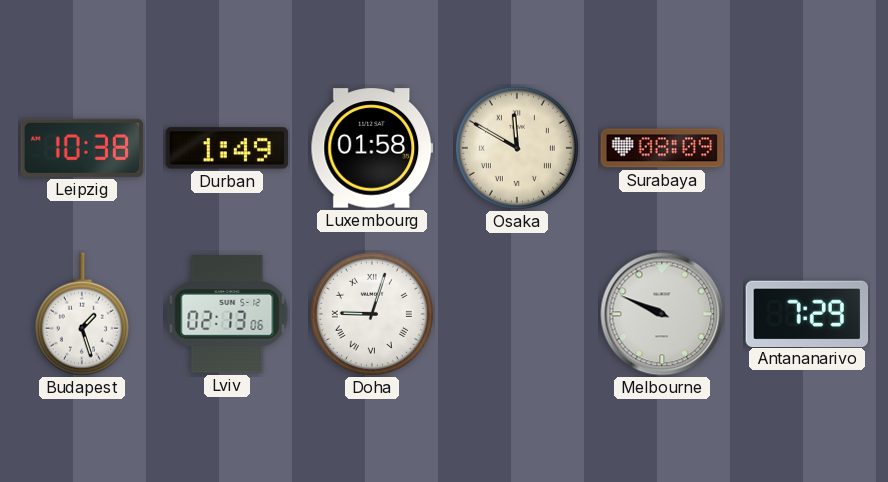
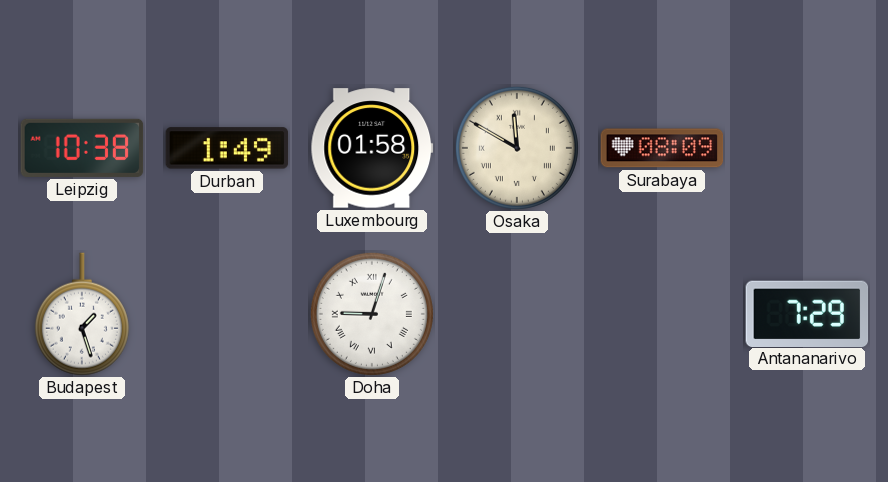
Lviv: 02:13 -> none
Melbourne: 9:49 -> none
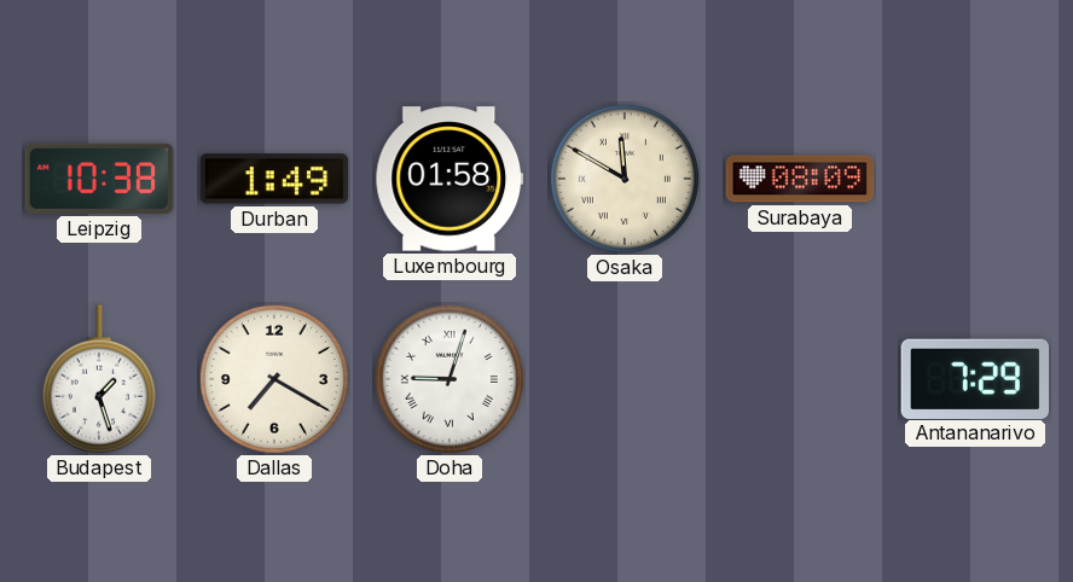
Dallas: none -> 7:20
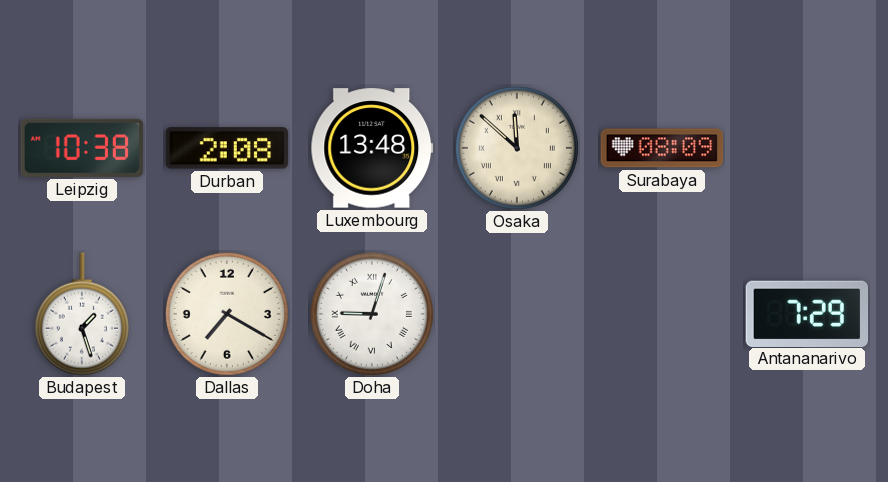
Durban: 1:49 -> 2:08
Luxembourg: 01:58 -> 13:48
Osaka: 11:50 -> 11:52
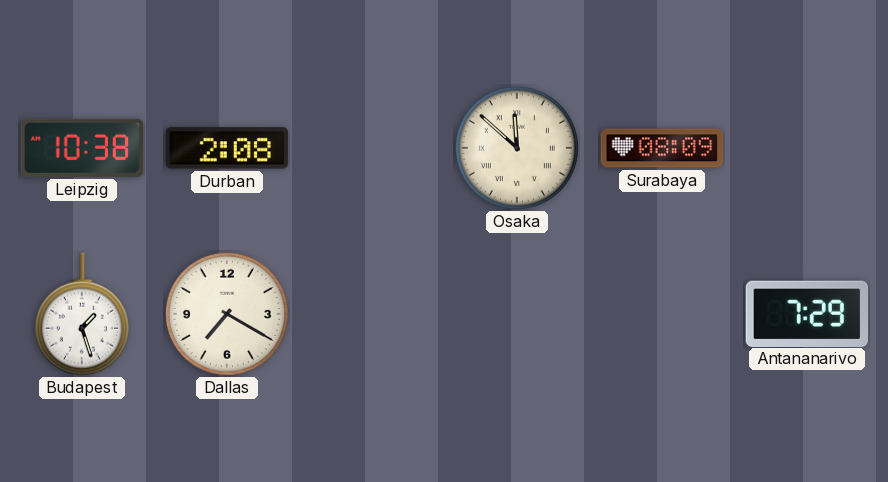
Luxembourg: 13:48 -> none
Doha: 9:03 -> none
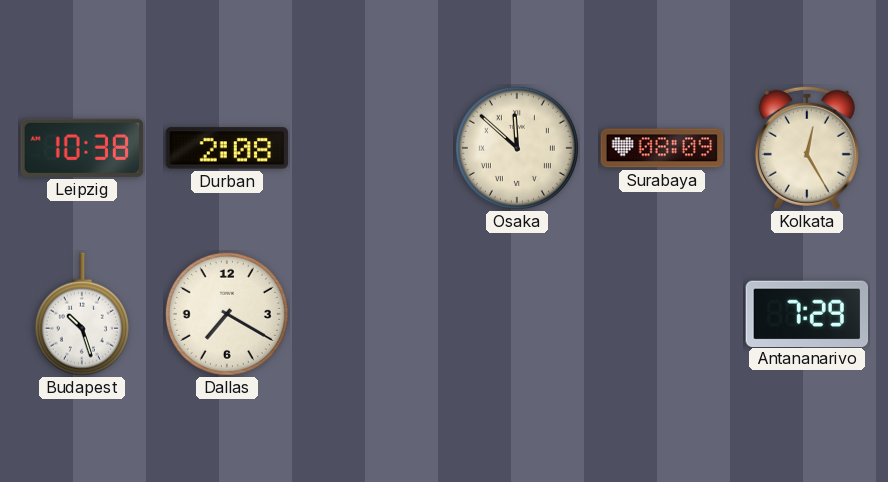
Kolkata: none -> 12:25
Budapest: 1:27 -> 10:27
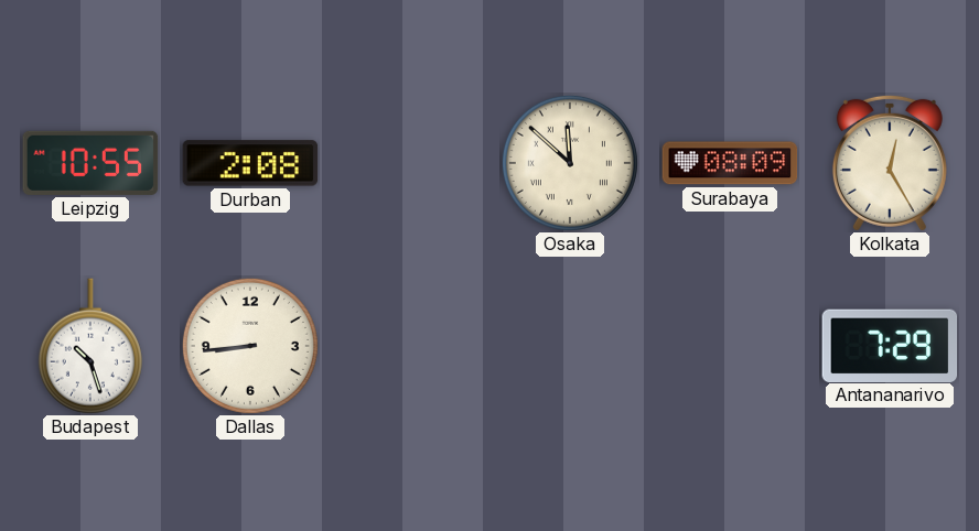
Leipzig: 10:38 -> 10:55
Dallas: 7:20 -> 8:44
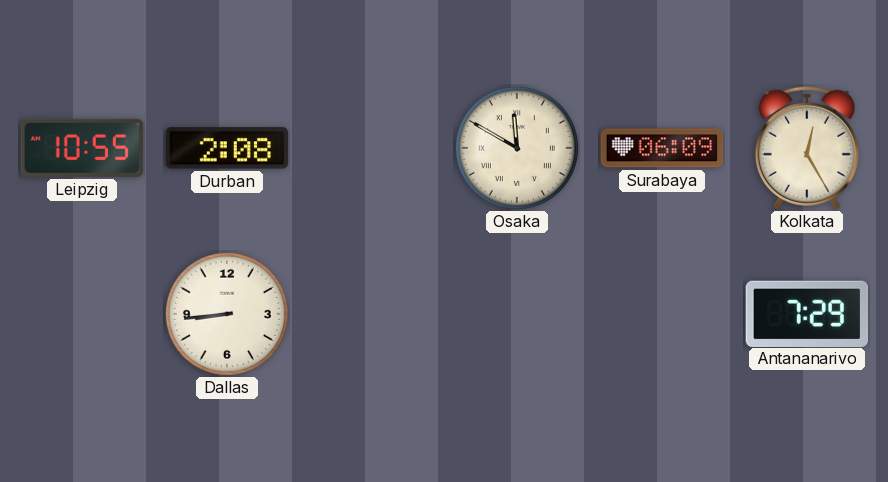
Osaka: 11:52 -> 11:50
Surabaya: 08:09 -> 06:09
Budapest: 10:27 -> none
